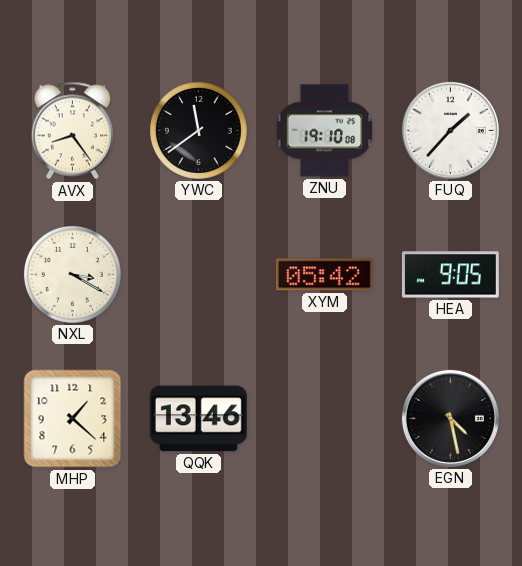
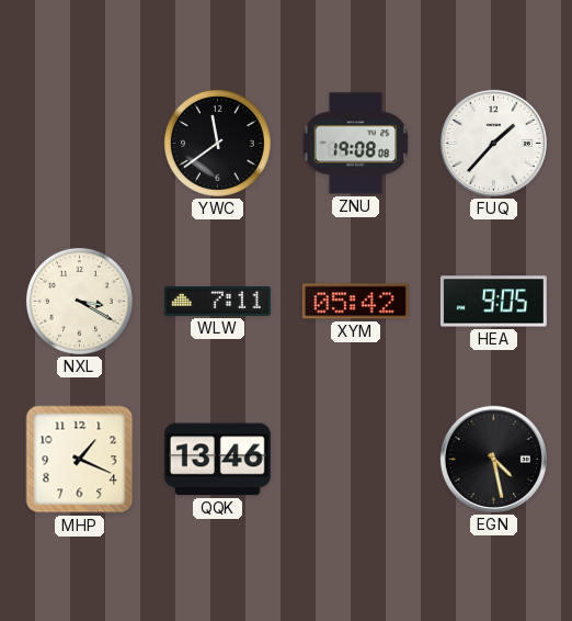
AVX: 8:24 -> none
ZNU: 19:10 -> 19:08
WLW: none -> 7:11
MHP: 1:22 -> 1:19
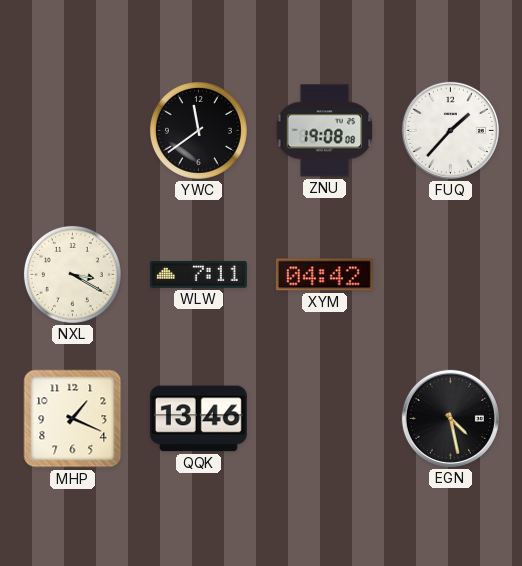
XYM: 05:42 -> 04:42
HEA: 9:05 -> none
